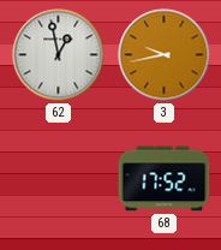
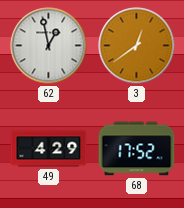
3: 9:43 -> 12:39
49: none -> 4:29
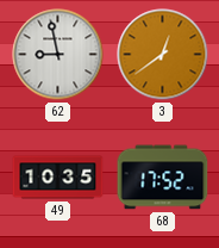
62: 12:58 -> 8:58
49: 4:29 -> 10:35
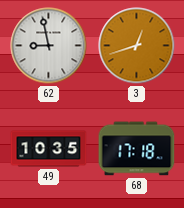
3: 12:39 -> 12:42
68: 17:52 -> 17:18
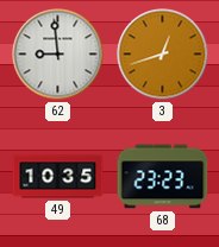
62: 8:58 -> 8:59
68: 17:18 -> 23:23
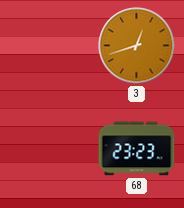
62: 8:59 -> none
49: 10:35 -> none
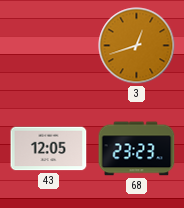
43: none -> 12:05
